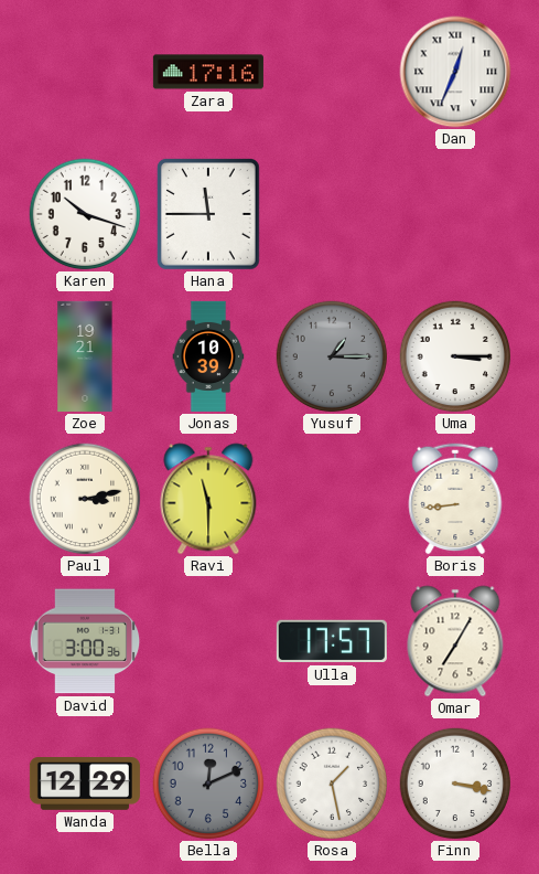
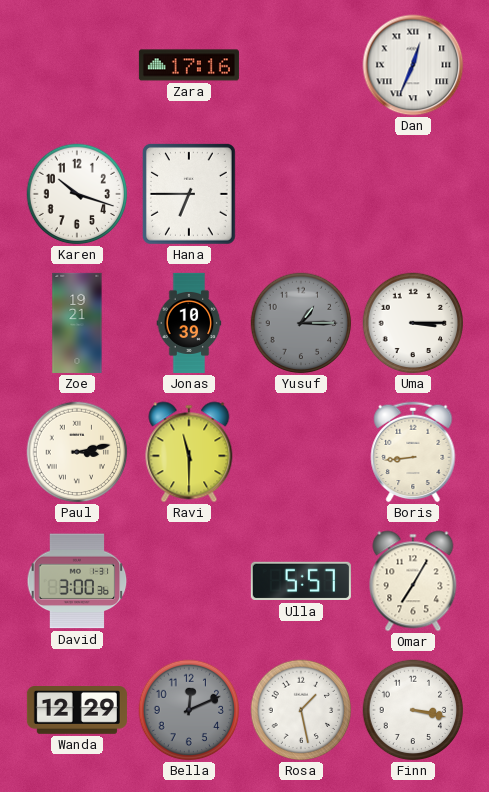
Hana: 11:45 -> 6:45
Ulla: 17:57 -> 5:57
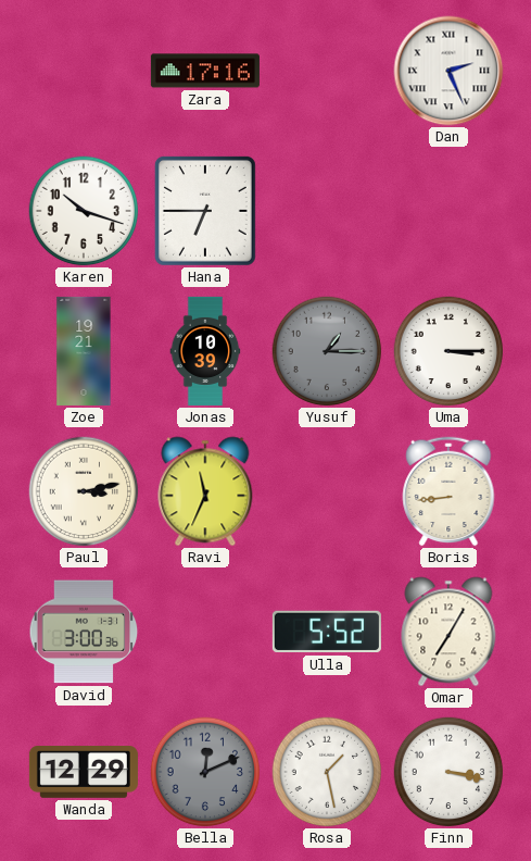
Dan: 12:34 -> 2:26
Ravi: 11:30 -> 11:34
Ulla: 5:57 -> 5:52
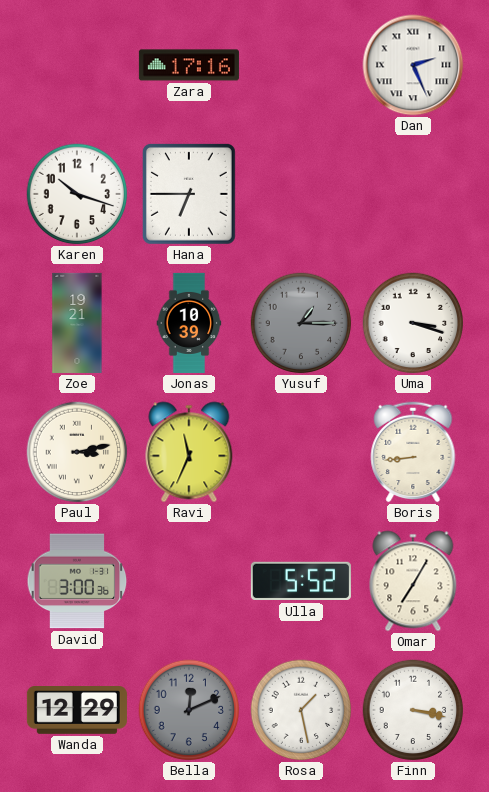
Uma: 3:15 -> 3:18
